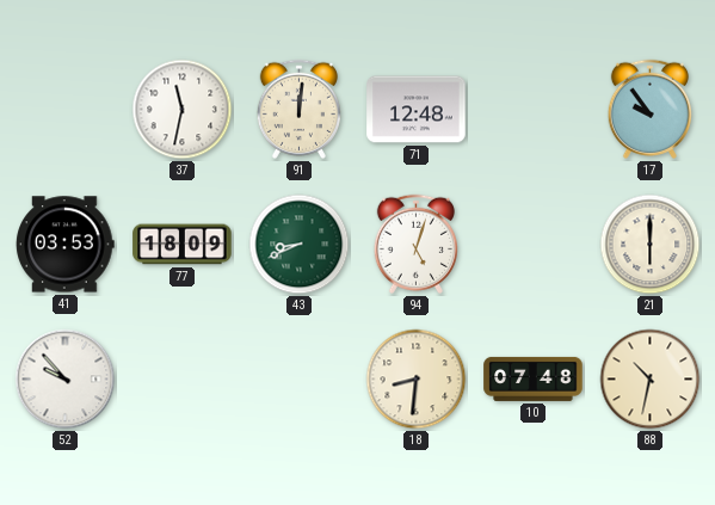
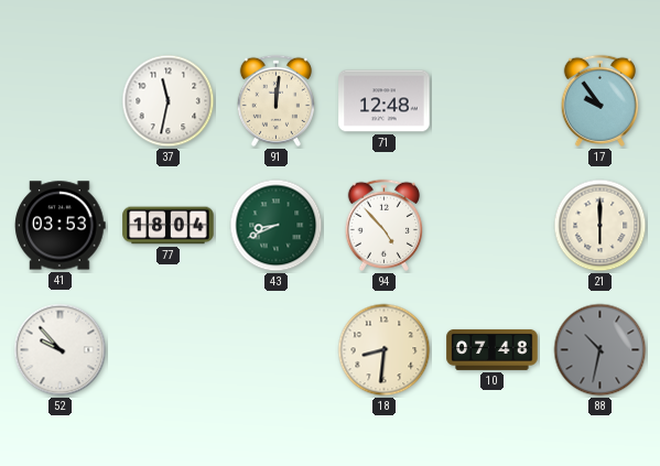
77: 18:09 -> 18:04
94: 5:03 -> 4:53
88 dial: cream -> grey
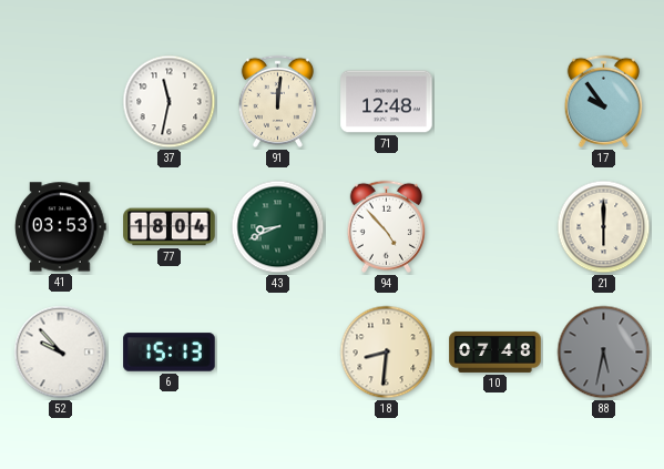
6: none -> 15:13
88: 10:32 -> 5:32
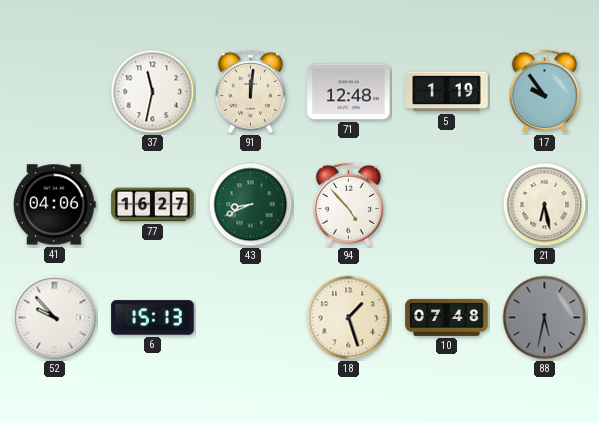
5: none -> 1:19
41: 03:53 -> 04:06
77: 18:04 -> 16:27
21: 6:00 -> 6:28
18: 8:31 -> 1:27
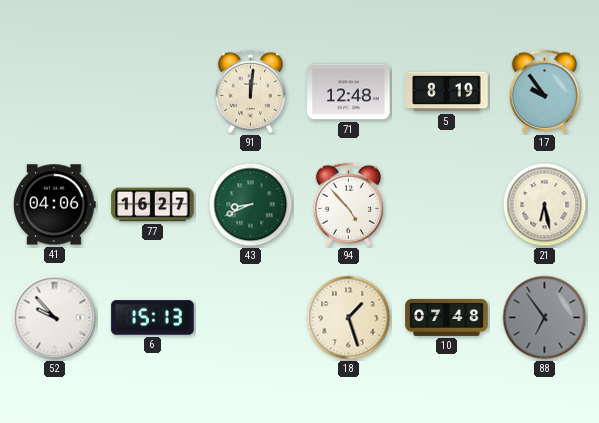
37: 11:32 -> none
5: 1:19 -> 8:19
88: 5:32 -> 6:54
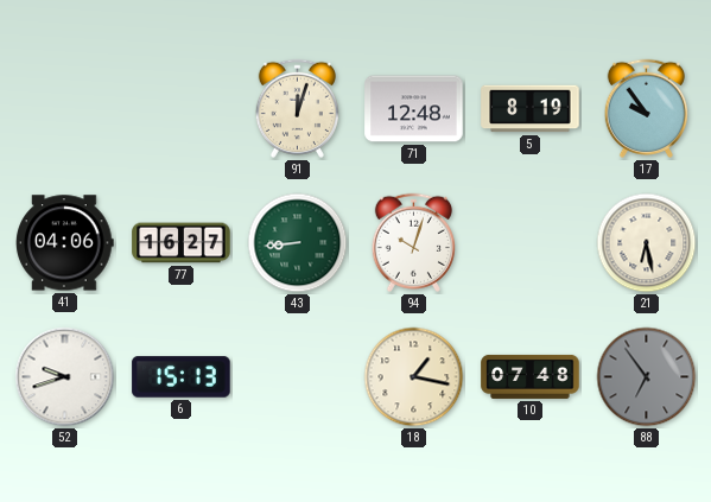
91: 12:01 -> 12:03
43: 8:41 -> 8:44
94: 4:53 -> 10:03
52: 9:53 -> 9:42
18: 1:27 -> 1:17
